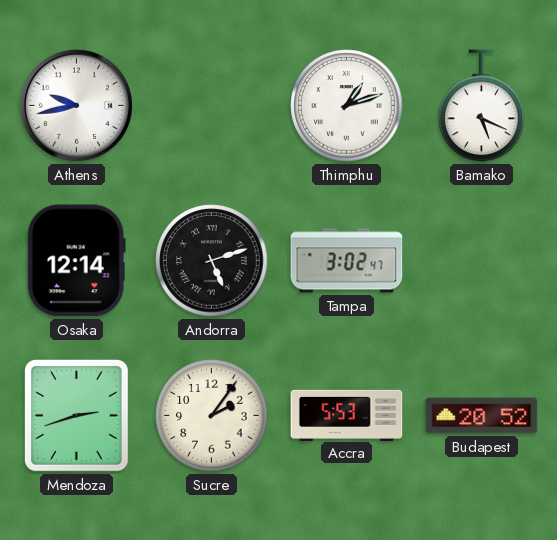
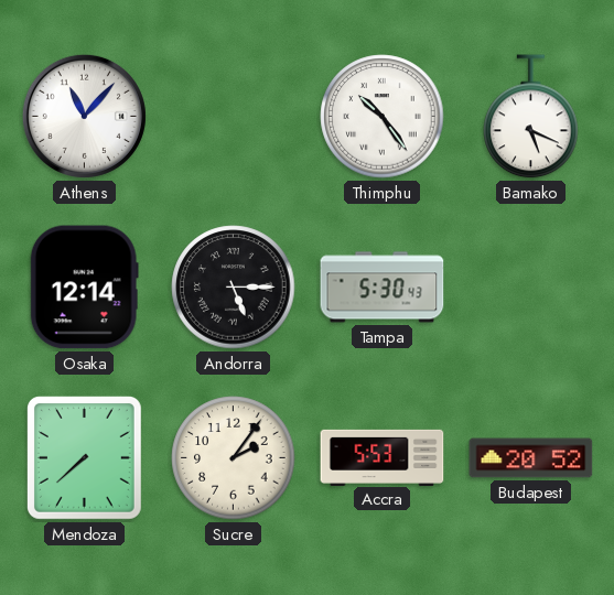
Athens: 9:43 -> 11:07
Thimphu: 1:12 -> 10:24
Andorra: 5:12 -> 5:15
Tampa: 3:02 -> 5:30
Mendoza: 2:42 -> 7:38
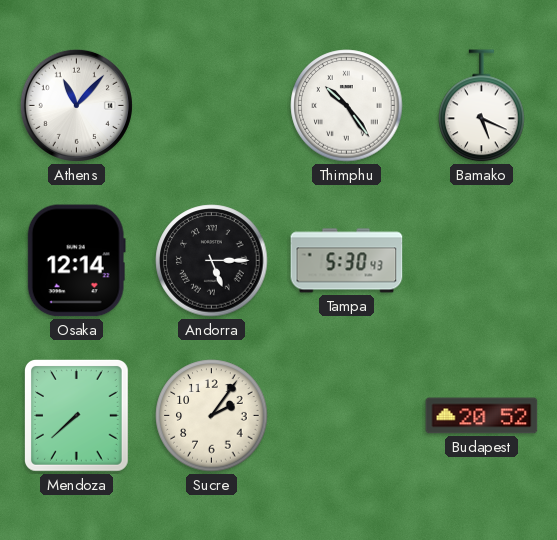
Accra: 5:53 -> none
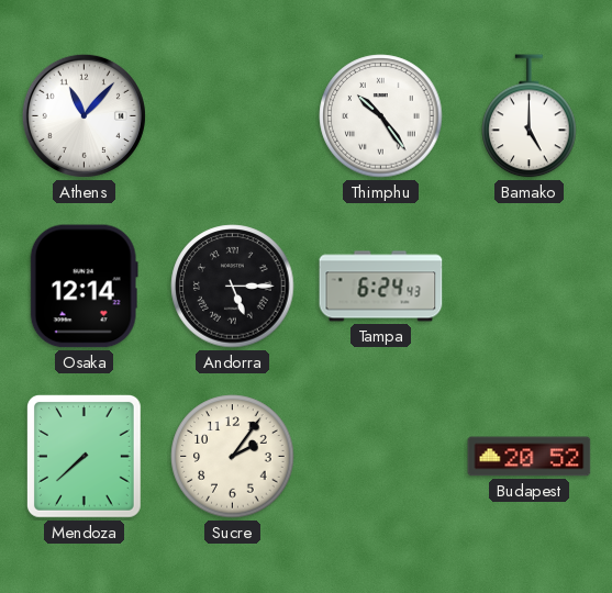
Bamako: 5:19 -> 5:00
Tampa: 5:30 -> 6:24
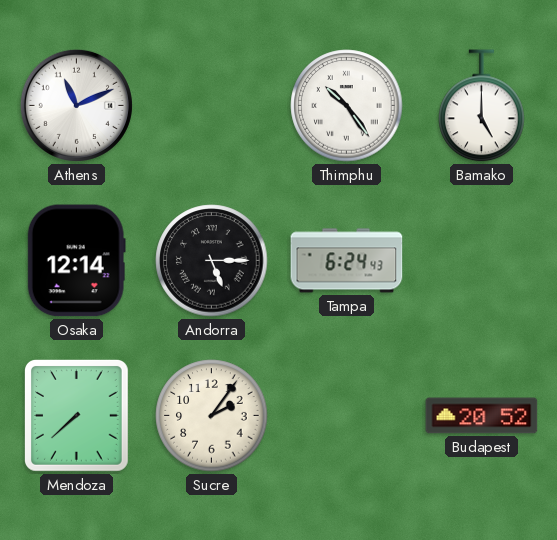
Athens: 11:07 -> 11:11
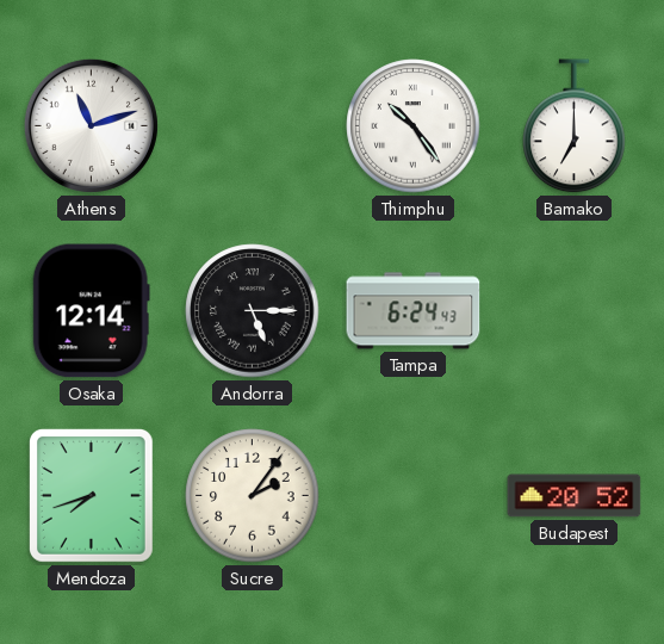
Athens: 11:11 -> 11:12
Bamako: 5:00 -> 7:00
Mendoza: 7:38 -> 7:42
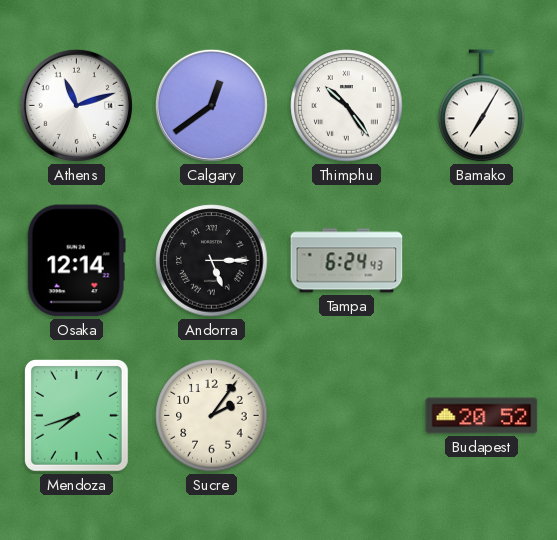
Calgary: none -> 12:39
Bamako: 7:00 -> 7:05
